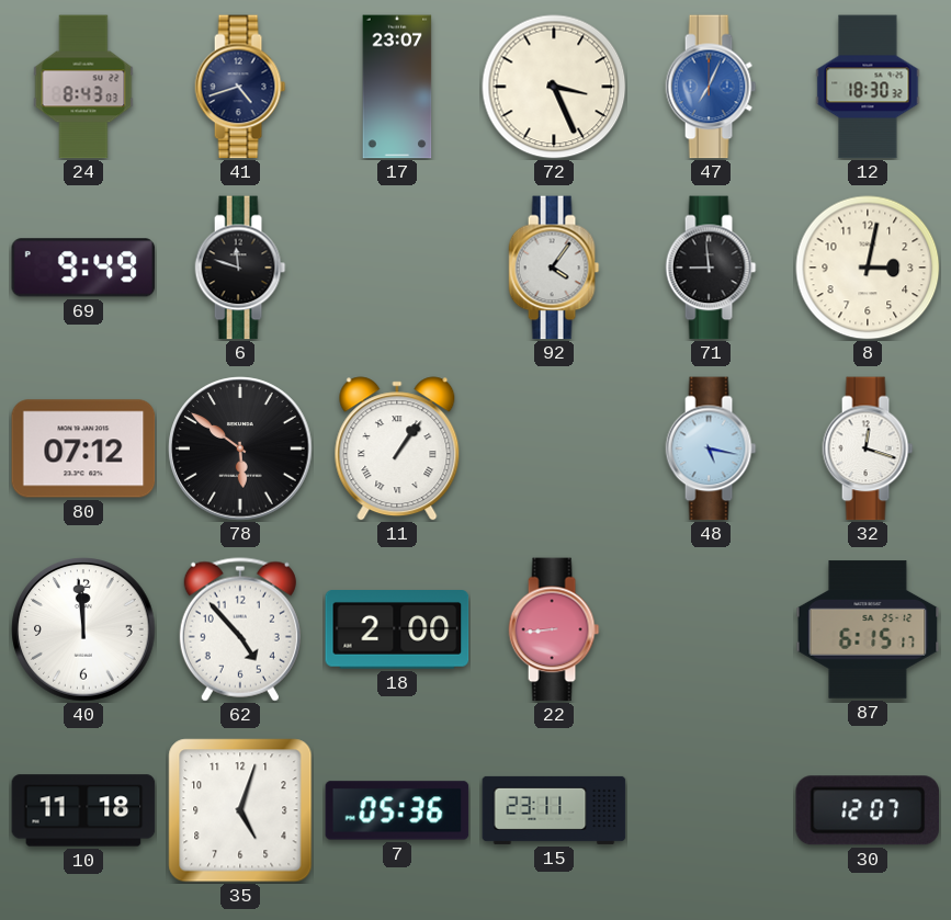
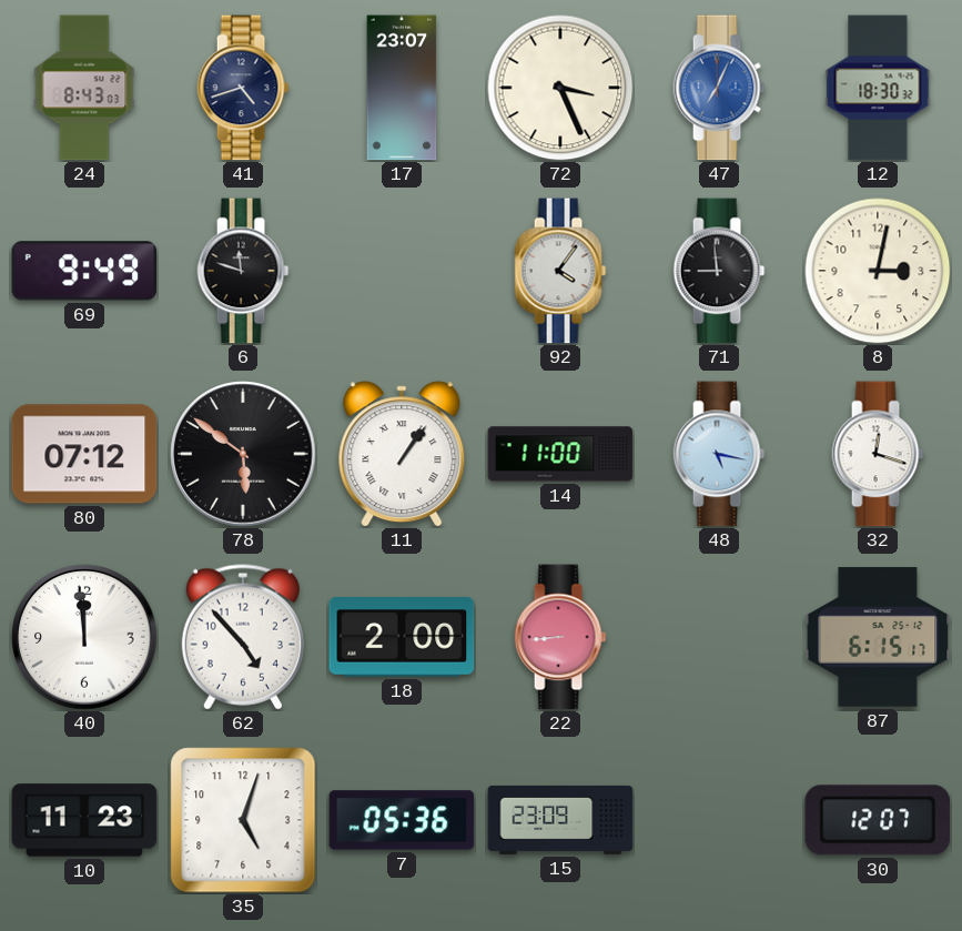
14: none -> 11:00
10: 11:18 -> 11:23
15: 23:11 -> 23:09
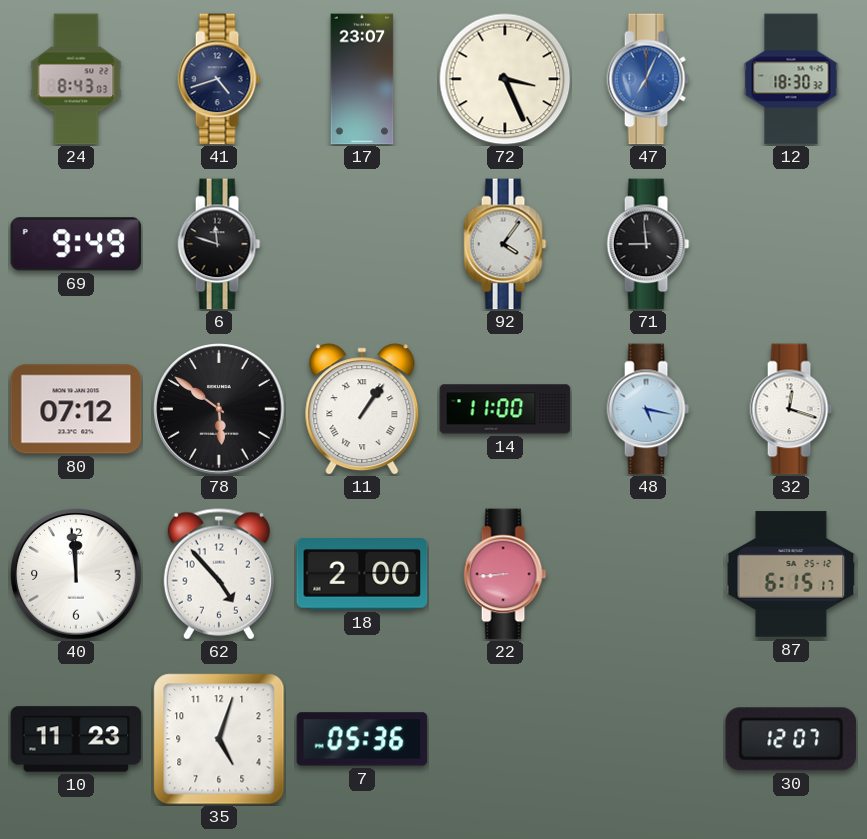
8: 3:02 -> none
15: 23:09 -> none
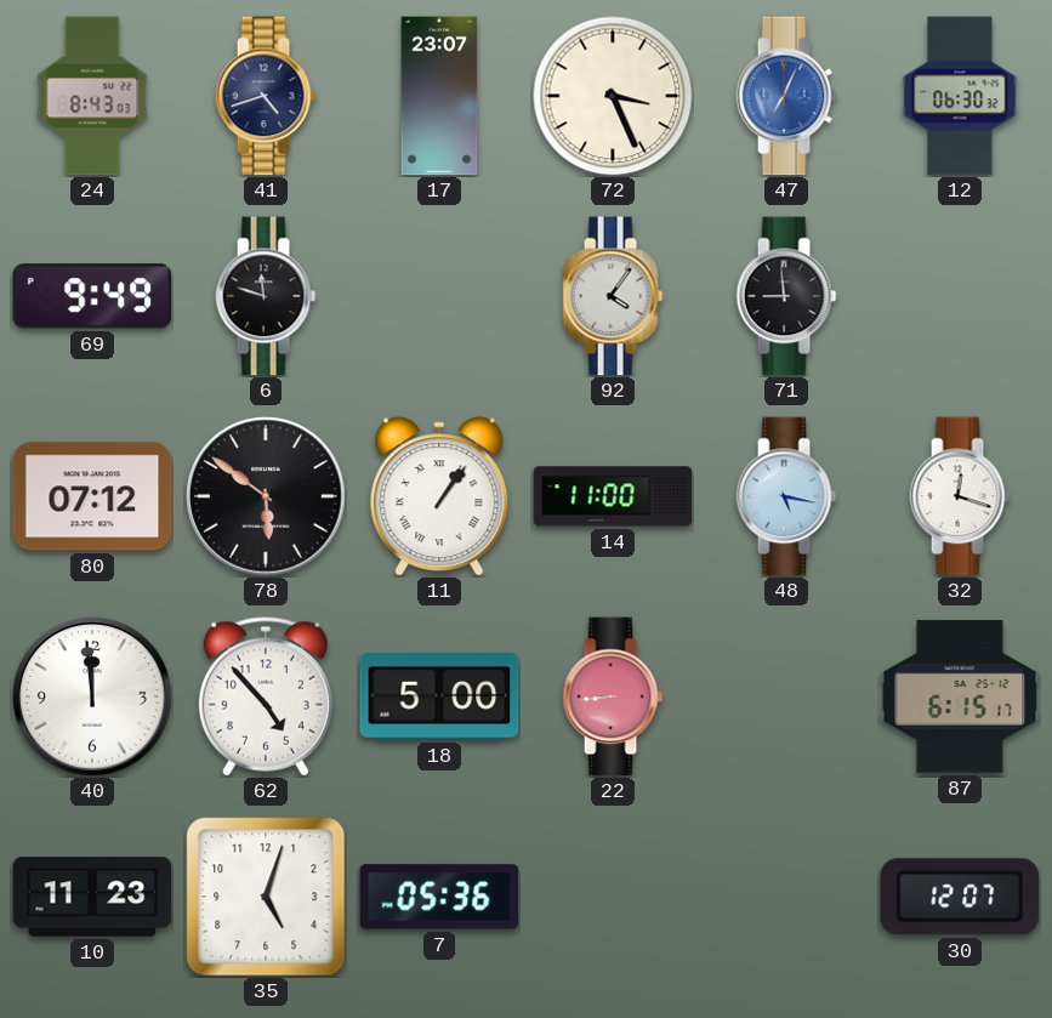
12: 18:30 -> 06:30
18: 2:00 -> 5:00
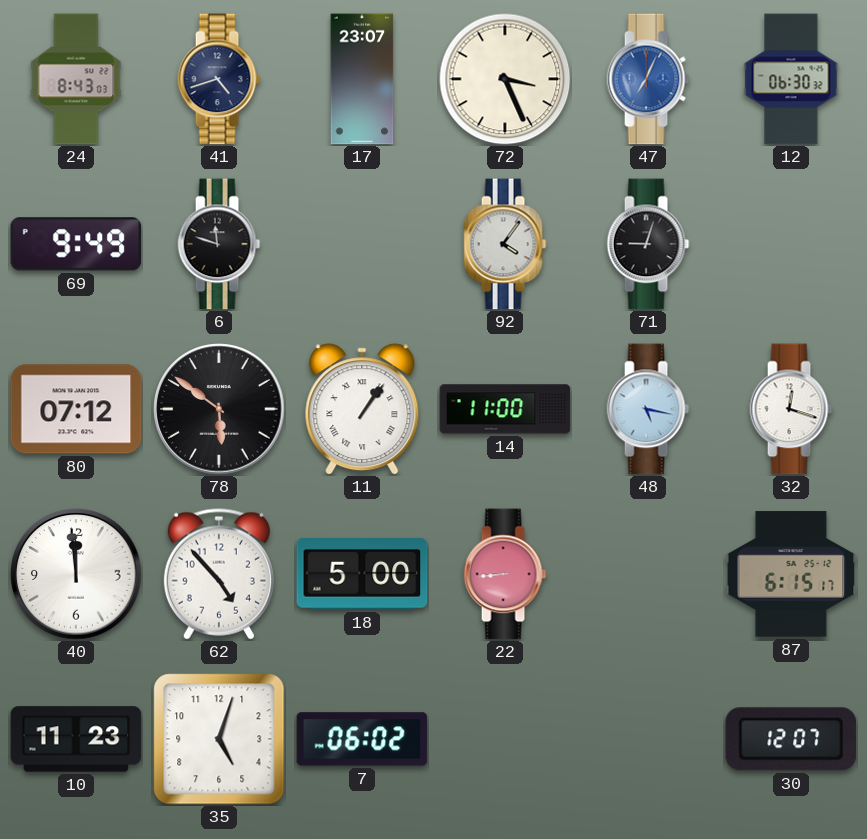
71: 8:59 -> 9:03
7: 05:36 -> 06:02
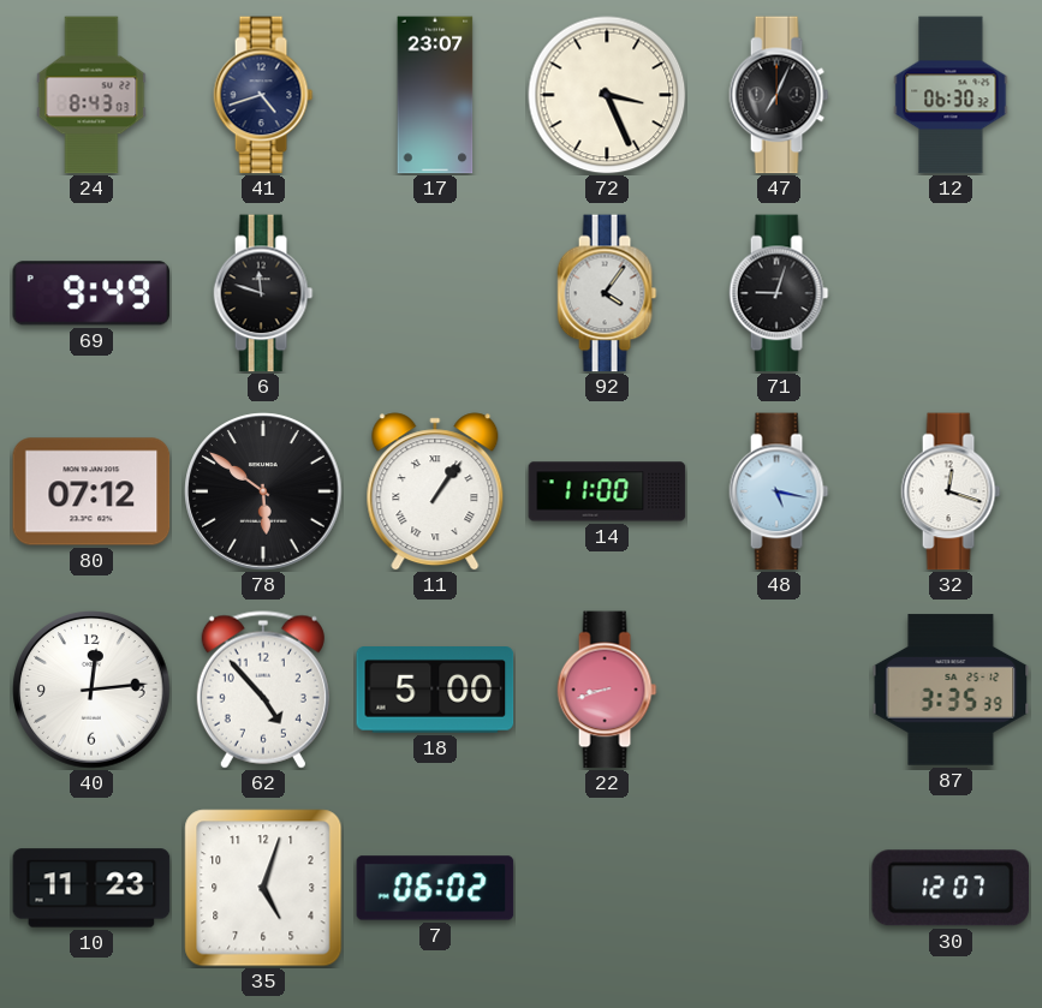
47 dial: blue -> black
40: 11:59 -> 12:14
22: 8:44 -> 8:42
87: 6:15 -> 3:35
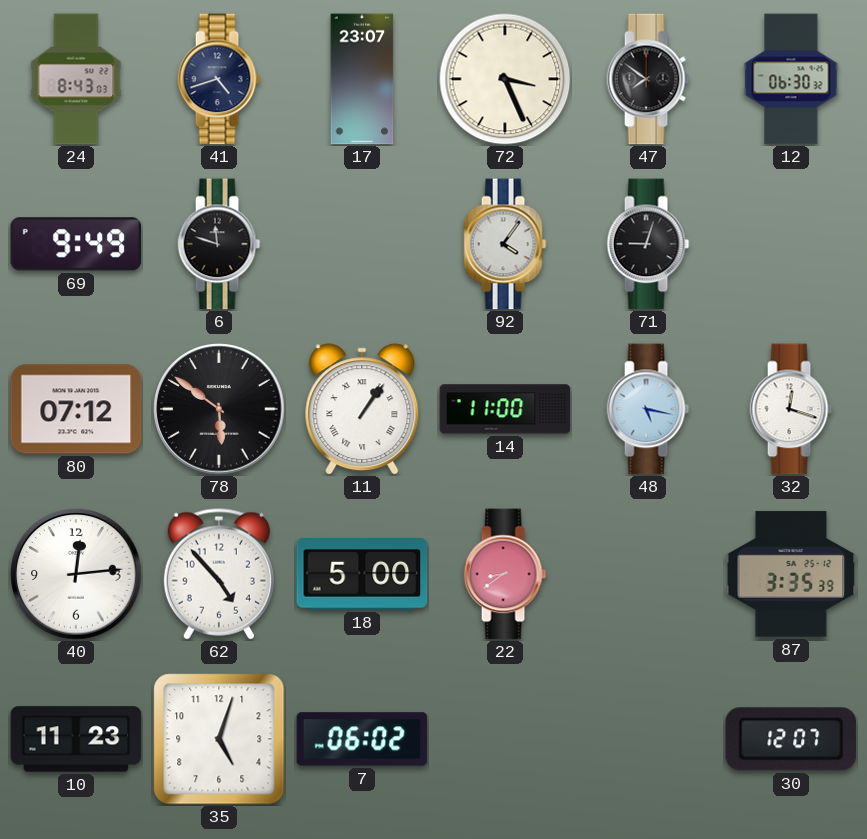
47: 7:04 -> 7:51
22: 8:42 -> 8:39
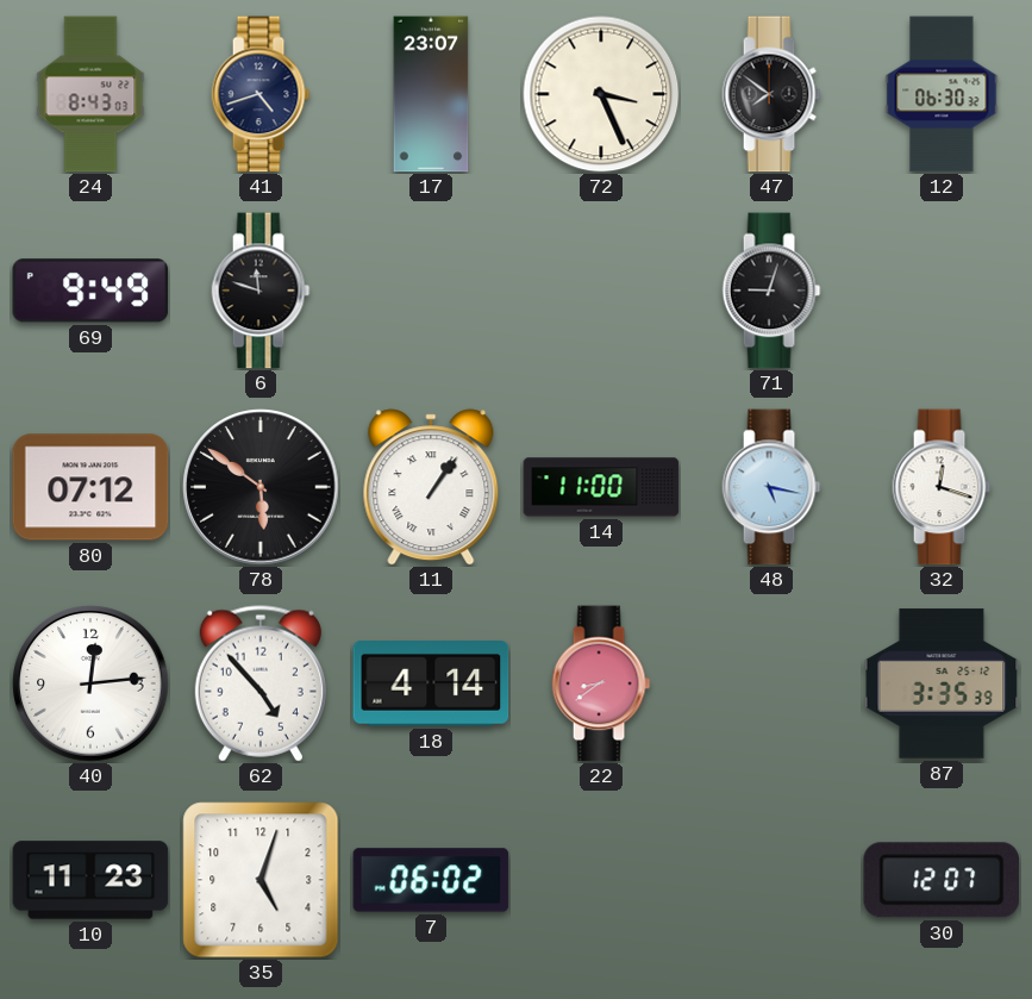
92: 4:06 -> none
18: 5:00 -> 4:14
